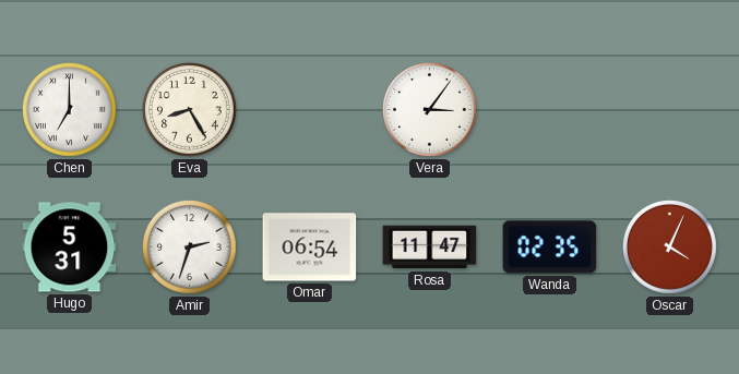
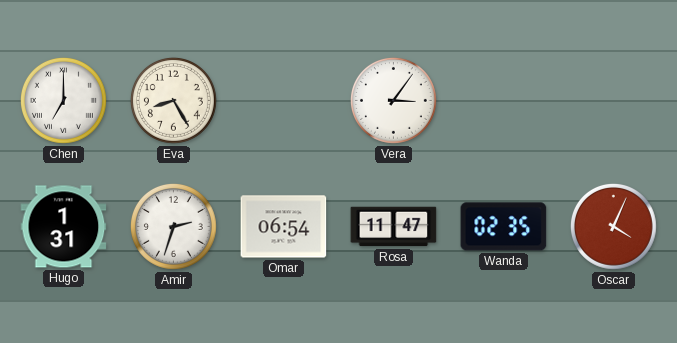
Hugo: 5:31 -> 1:31
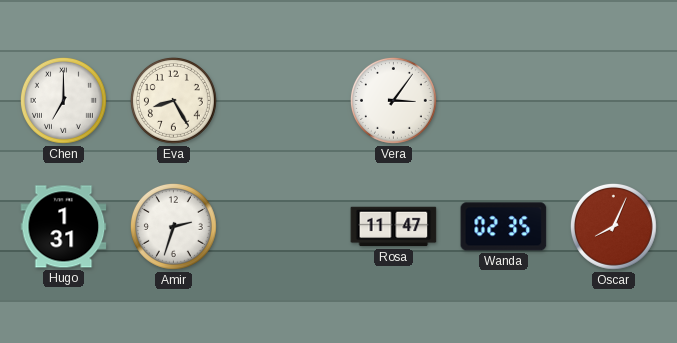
Omar: 06:54 -> none
Oscar: 4:04 -> 8:04
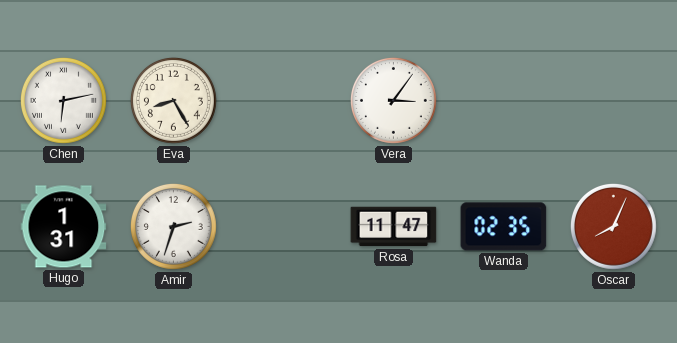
Chen: 7:00 -> 6:13
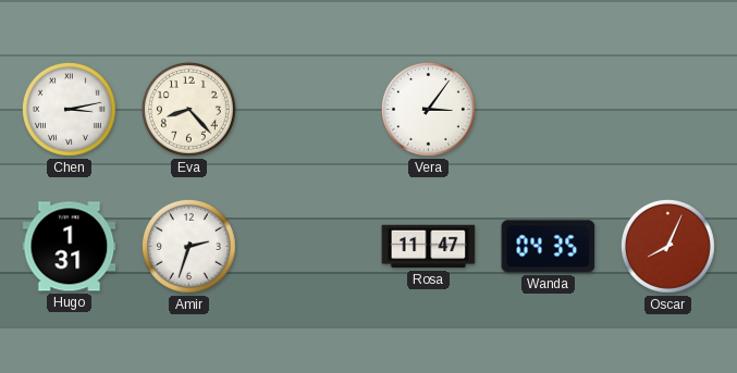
Chen: 6:13 -> 3:13
Eva: 8:25 -> 8:23
Wanda: 02:35 -> 04:35
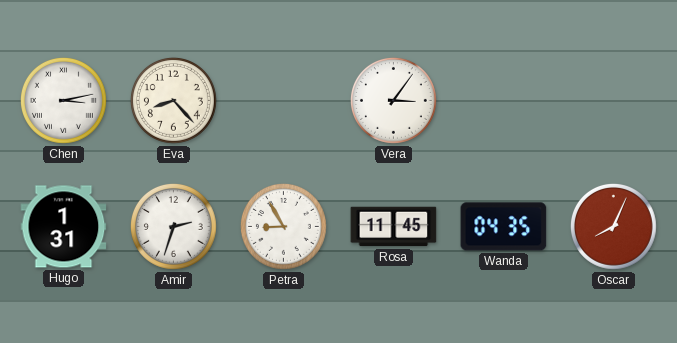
Petra: none -> 8:55
Rosa: 11:47 -> 11:45
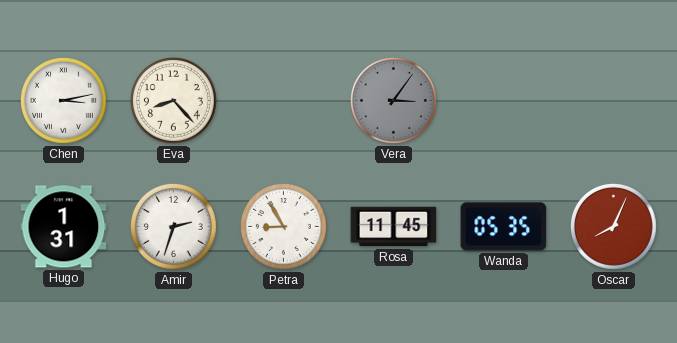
Vera dial: white -> grey
Wanda: 04:35 -> 05:35
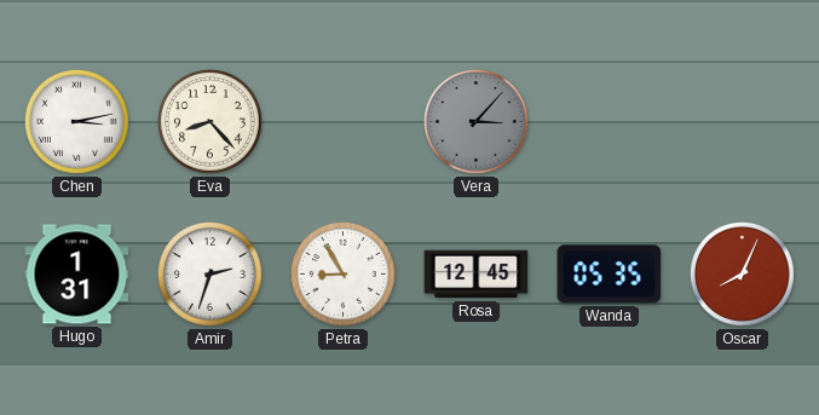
Vera: 3:06 -> 3:07
Rosa: 11:45 -> 12:45
